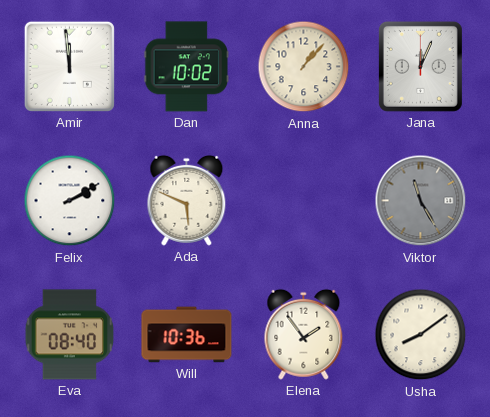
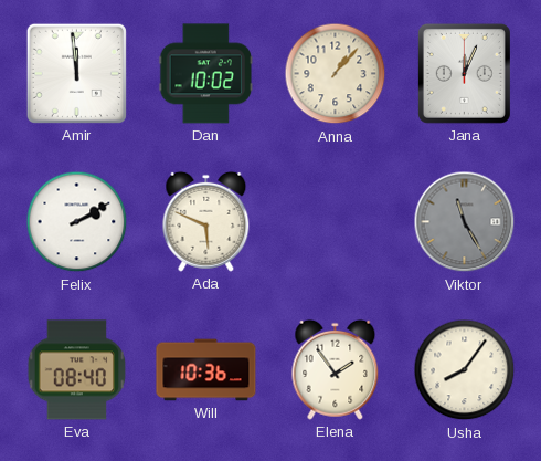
Usha: 8:09 -> 8:06
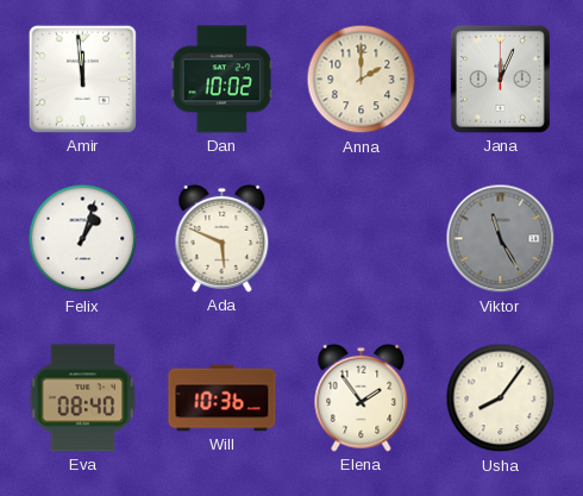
Anna: 1:07 -> 2:00
Felix: 2:10 -> 1:03
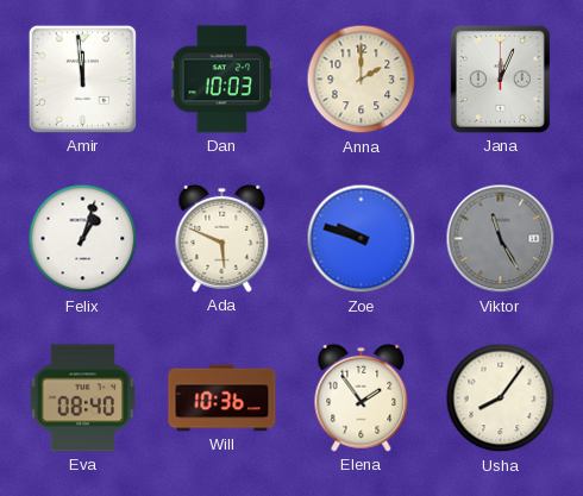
Dan: 10:02 -> 10:03
Zoe: none -> 9:48
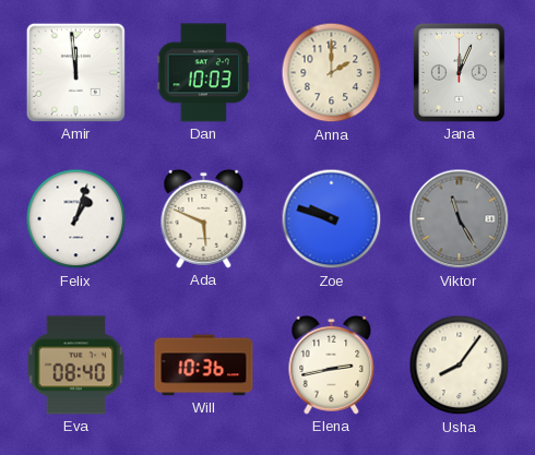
Elena: 1:54 -> 2:43
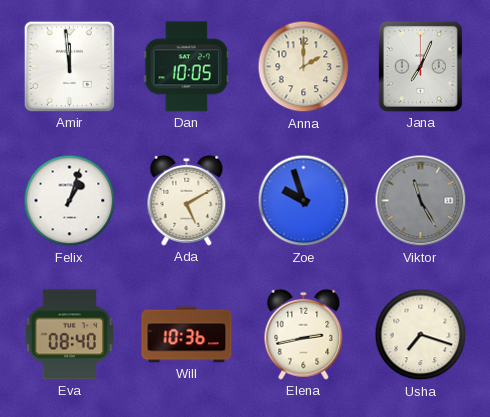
Dan: 10:03 -> 10:05
Jana: 12:04 -> 7:04
Ada: 5:49 -> 5:10
Zoe: 9:48 -> 9:57
Usha: 8:06 -> 7:18
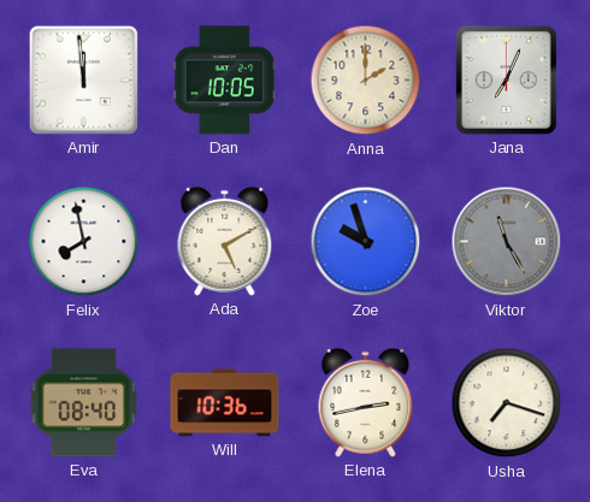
Felix: 1:03 -> 7:58
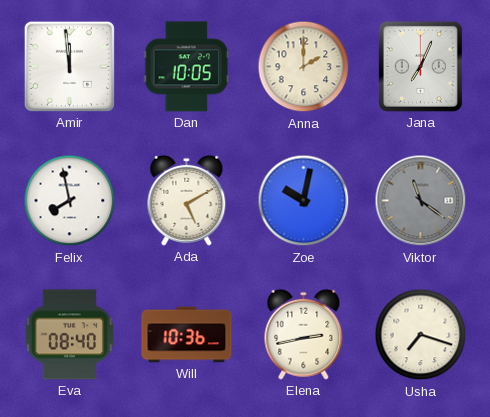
Zoe: 9:57 -> 10:02
Viktor: 11:25 -> 11:21
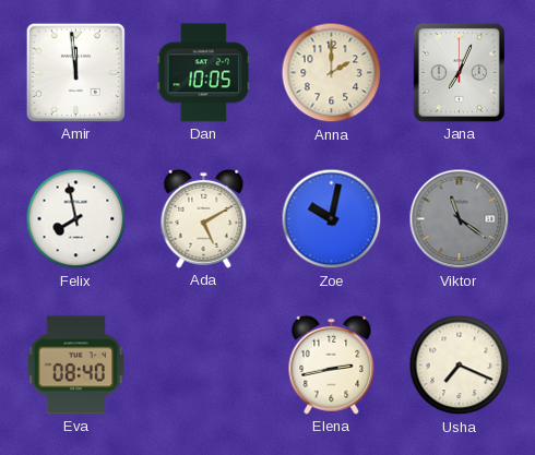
Will: 10:36 -> none
Usha: 7:18 -> 7:19
